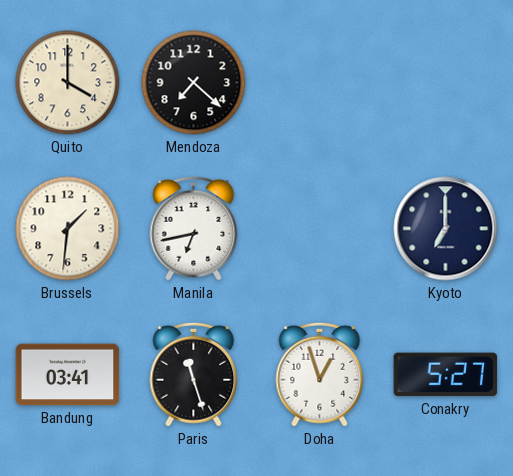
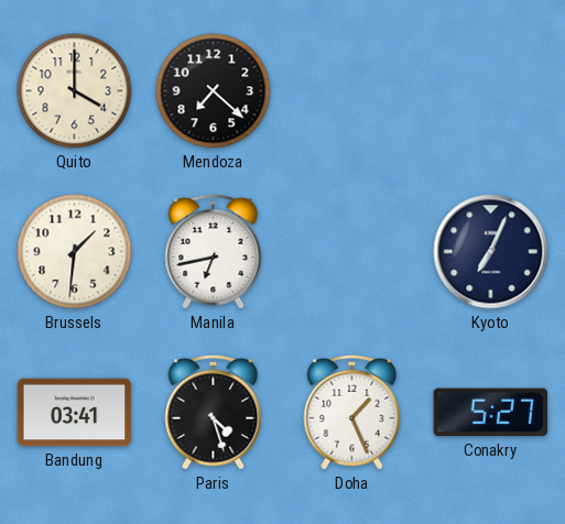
Kyoto: 7:00 -> 7:04
Paris: 11:27 -> 4:27
Doha: 12:57 -> 1:26
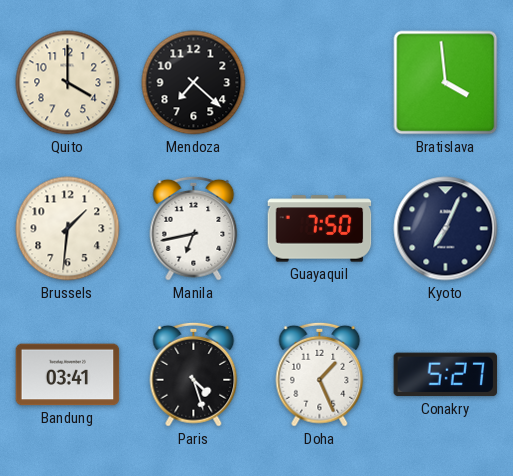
Bratislava: none -> 3:59
Guayaquil: none -> 7:50
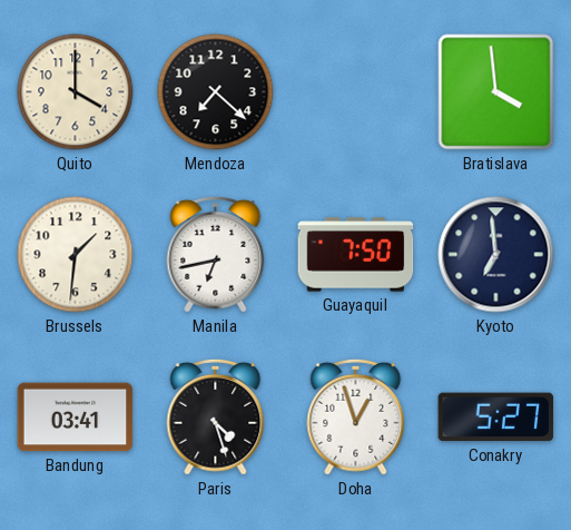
Kyoto: 7:04 -> 6:59
Doha: 1:26 -> 12:57
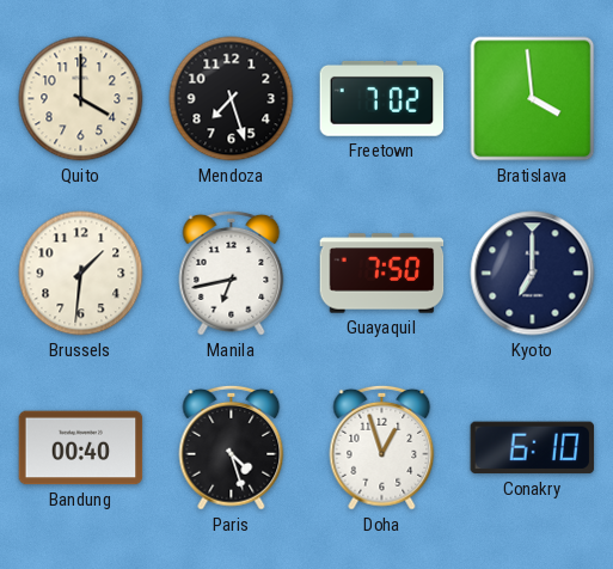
Mendoza: 7:22 -> 7:27
Freetown: none -> 7:02
Kyoto: 6:59 -> 7:00
Bandung: 03:41 -> 00:40
Conakry: 5:27 -> 6:10
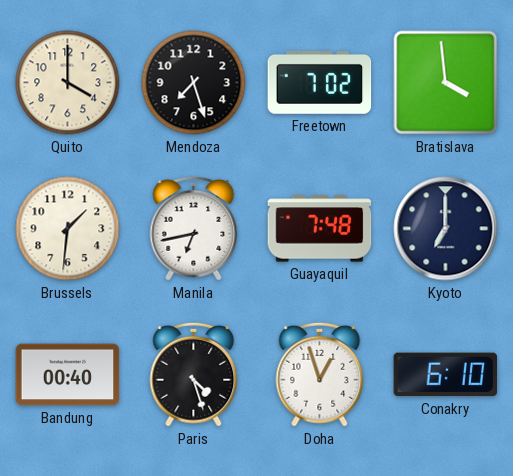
Guayaquil: 7:50 -> 7:48
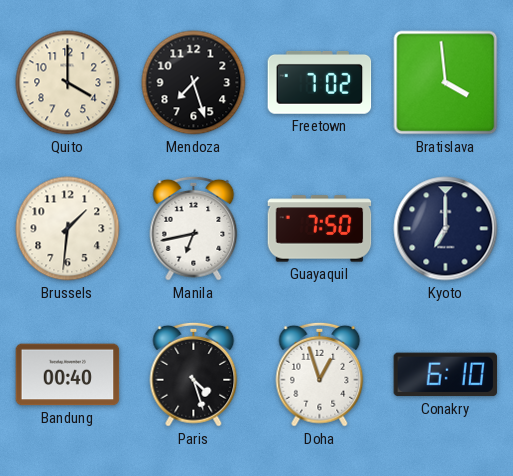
Guayaquil: 7:48 -> 7:50
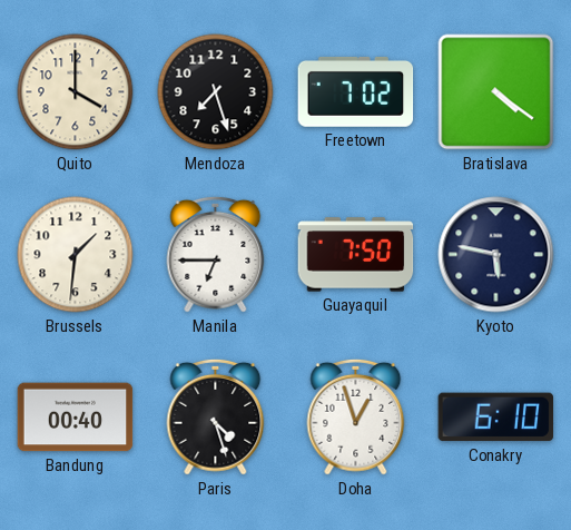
Bratislava: 3:59 -> 4:21
Manila: 6:43 -> 6:45
Kyoto: 7:00 -> 5:47
